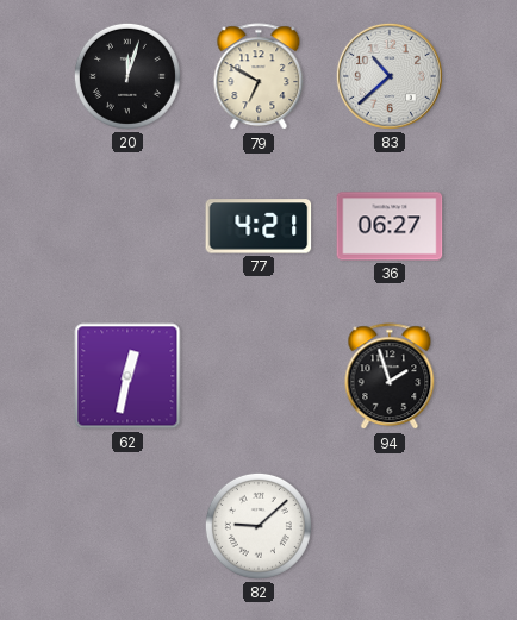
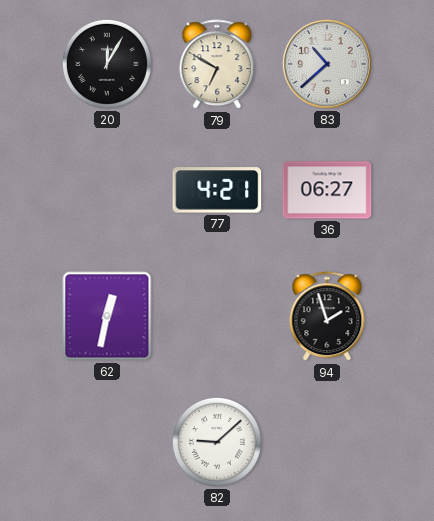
20: 12:03 -> 12:05
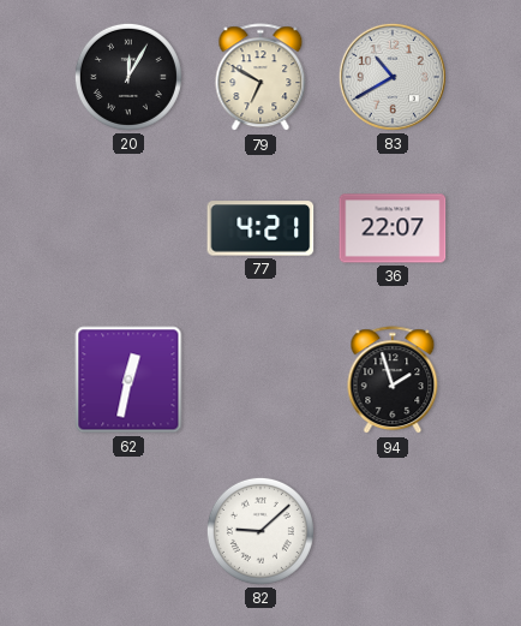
83: 10:38 -> 10:40
36: 06:27 -> 22:07
